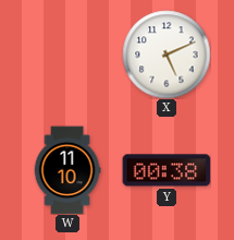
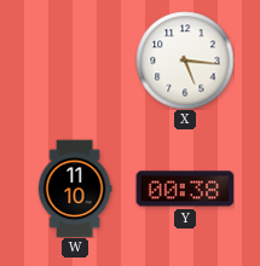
X: 5:11 -> 5:16
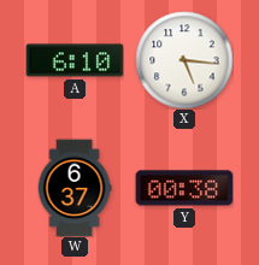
A: none -> 6:10
W: 11:10 -> 6:37
